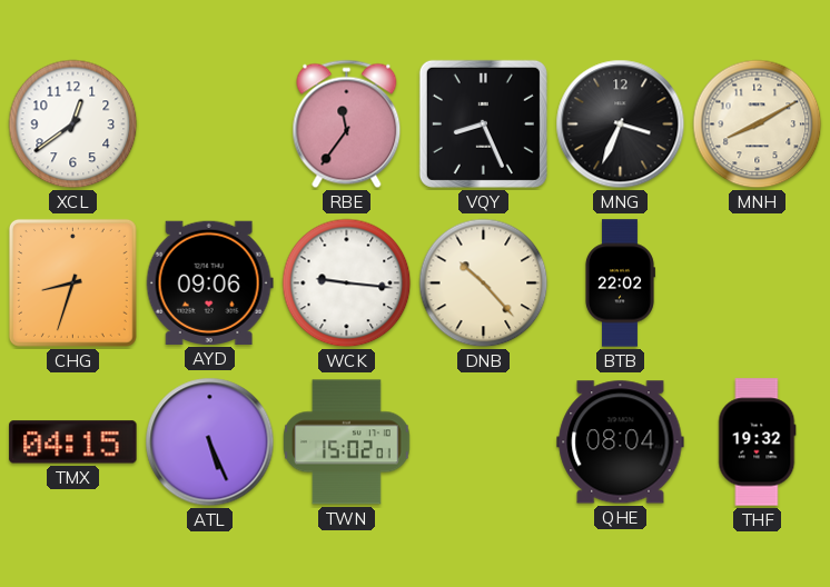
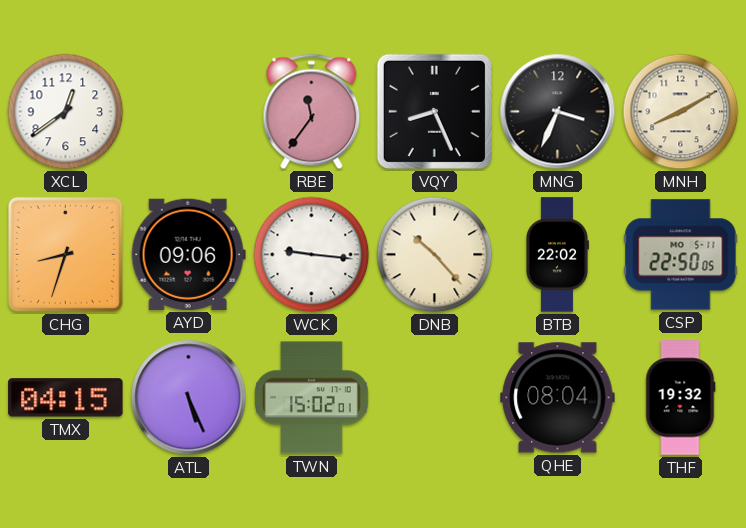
CSP: none -> 22:50
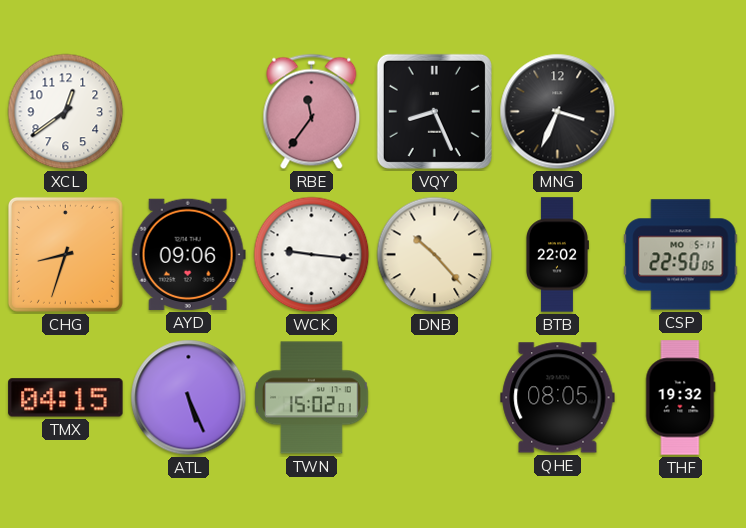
MNH: 8:10 -> none
QHE: 08:04 -> 08:05
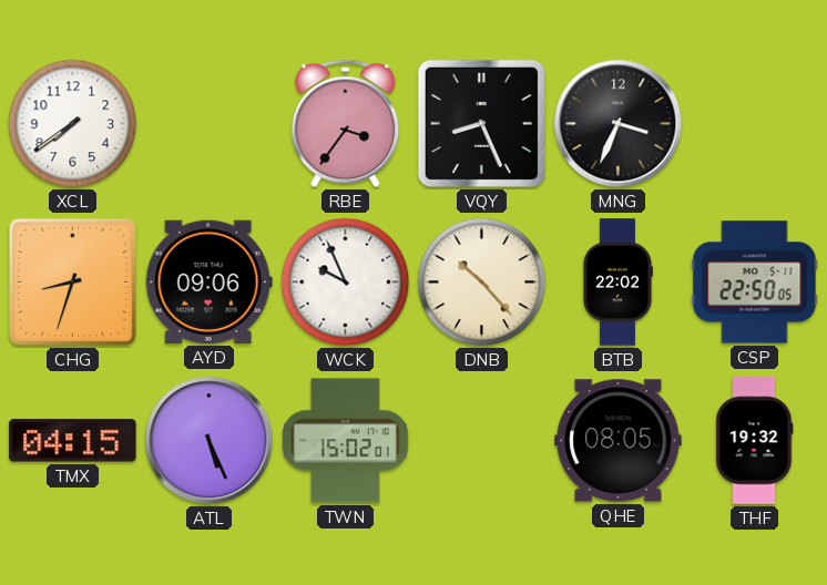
XCL: 12:39 -> 7:39
RBE: 11:36 -> 3:36
WCK: 9:16 -> 9:56
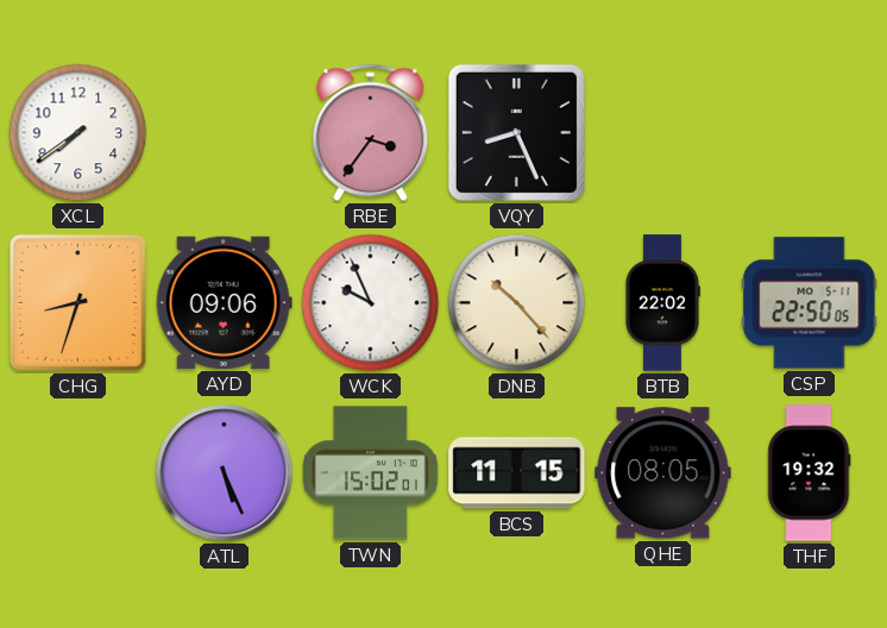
MNG: 3:34 -> none
TMX: 04:15 -> none
BCS: none -> 11:15
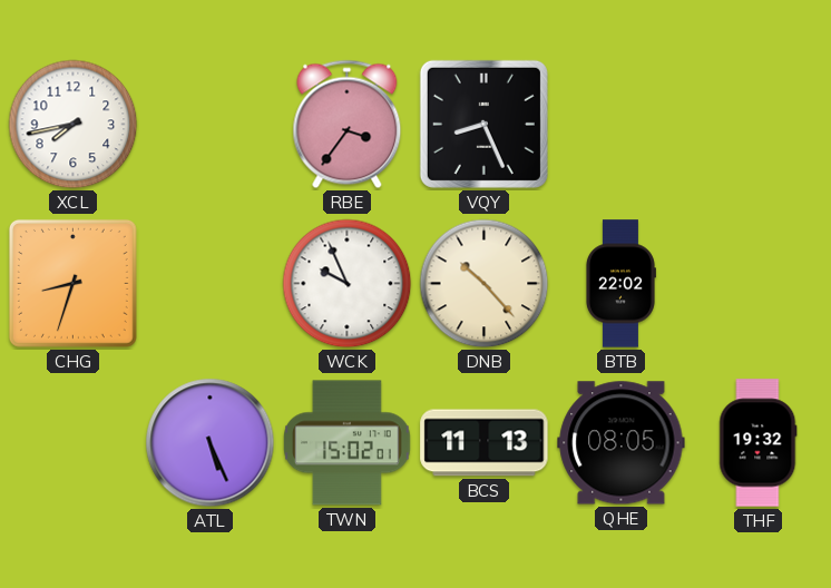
XCL: 7:39 -> 7:43
AYD: 09:06 -> none
CSP: 22:50 -> none
BCS: 11:15 -> 11:13
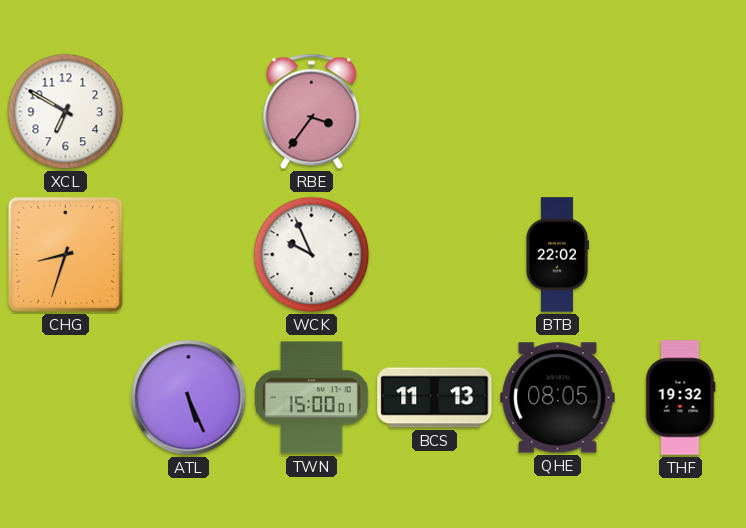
XCL: 7:43 -> 6:50
VQY: 8:26 -> none
DNB: 10:23 -> none
TWN: 15:02 -> 15:00
